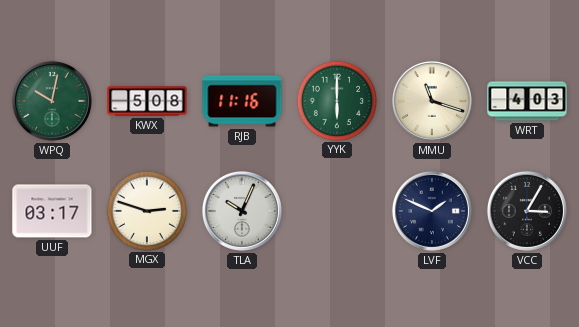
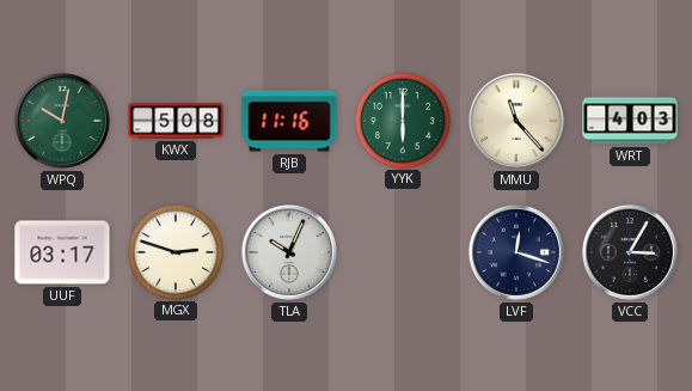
MMU: 11:18 -> 11:23
LVF: 1:49 -> 12:18
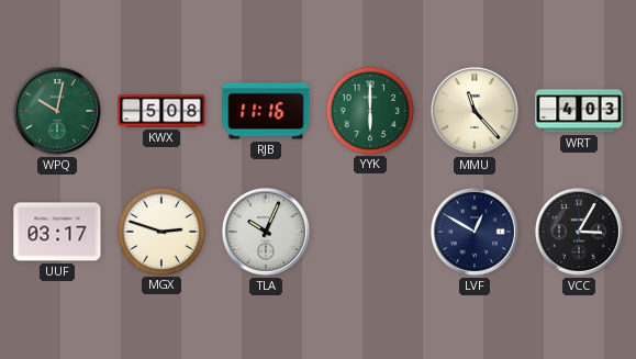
LVF: 12:18 -> 12:50
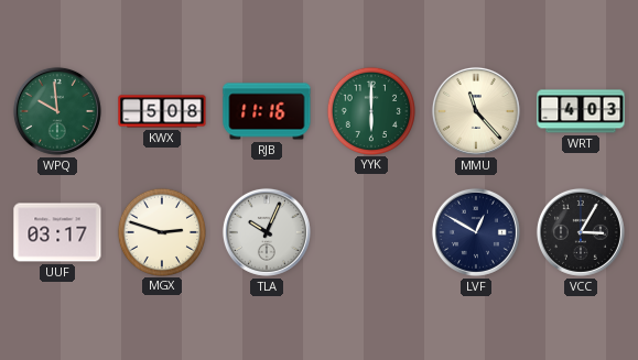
WPQ: 10:02 -> 9:59
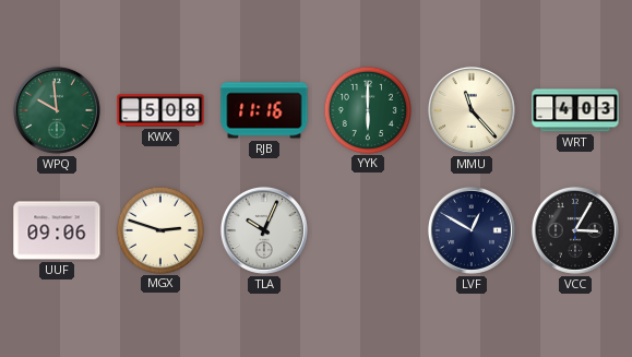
UUF: 03:17 -> 09:06
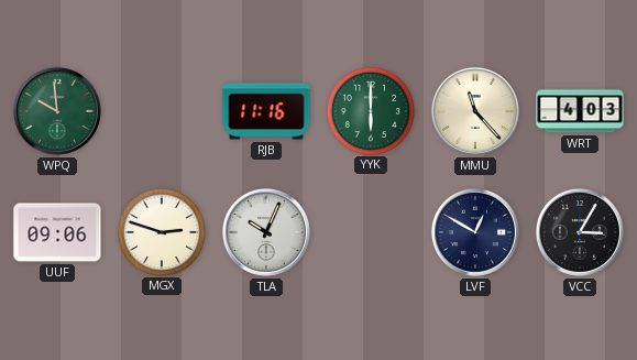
KWX: 5:08 -> none
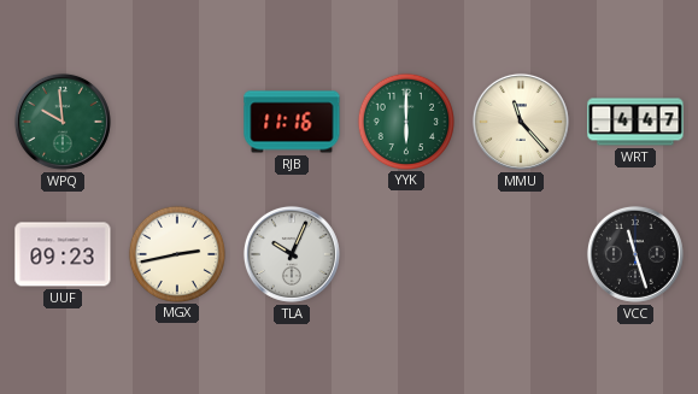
WRT: 4:03 -> 4:47
UUF: 09:06 -> 09:23
MGX: 2:48 -> 2:43
LVF: 12:50 -> none
VCC: 3:05 -> 11:27
